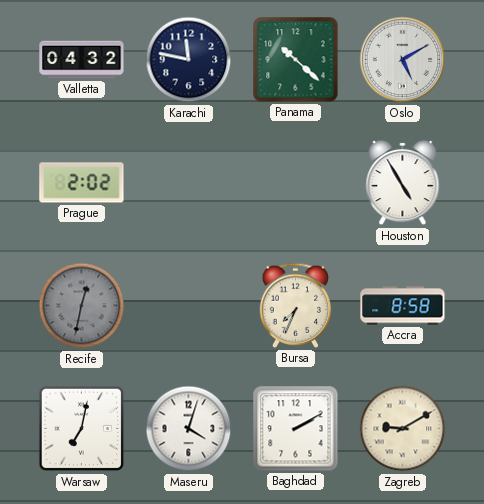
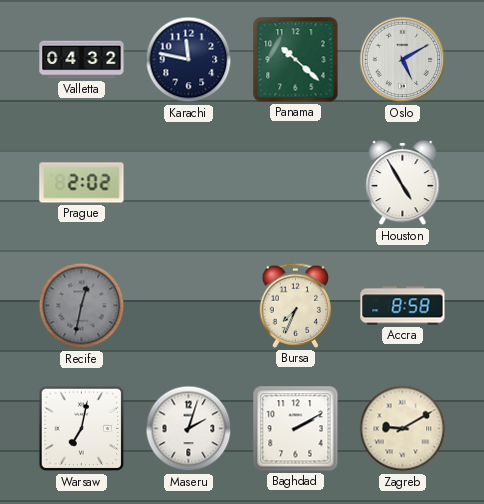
Maseru: 4:03 -> 2:03
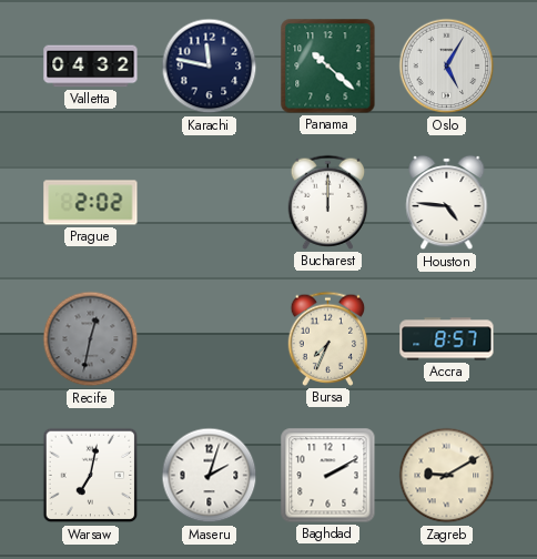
Oslo: 5:10 -> 5:05
Bucharest: none -> 12:00
Houston: 4:55 -> 4:46
Accra: 8:58 -> 8:57
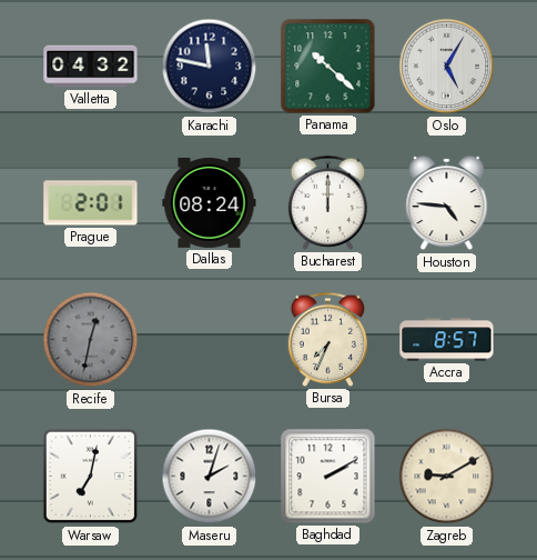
Prague: 2:02 -> 2:01
Dallas: none -> 08:24
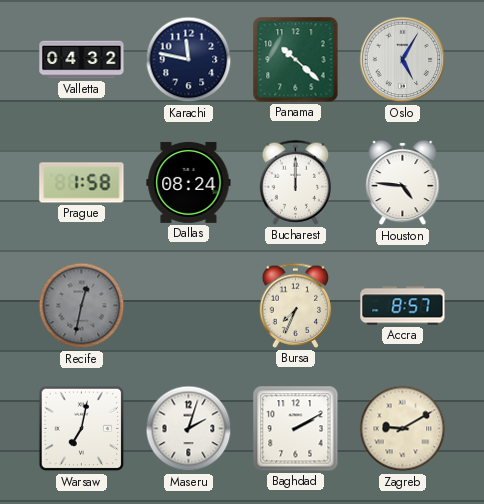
Prague: 2:01 -> 1:58
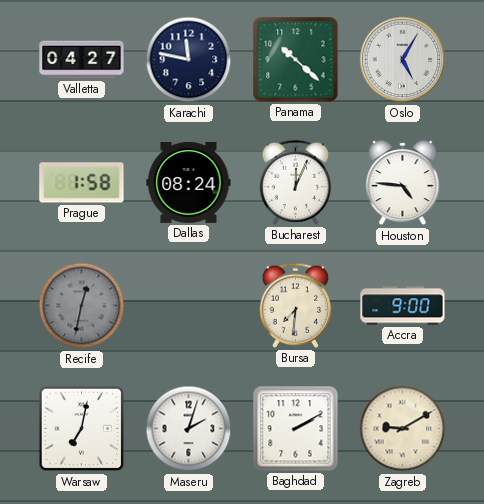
Valletta: 04:32 -> 04:27
Bucharest: 12:00 -> 12:04
Bursa: 7:34 -> 7:31
Accra: 8:57 -> 9:00
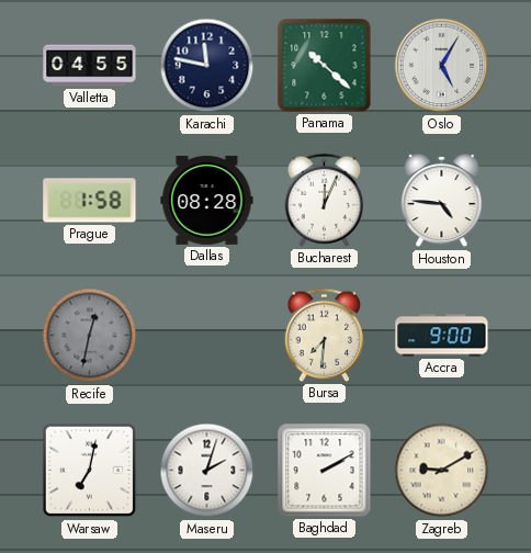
Valletta: 04:27 -> 04:55
Dallas: 08:24 -> 08:28
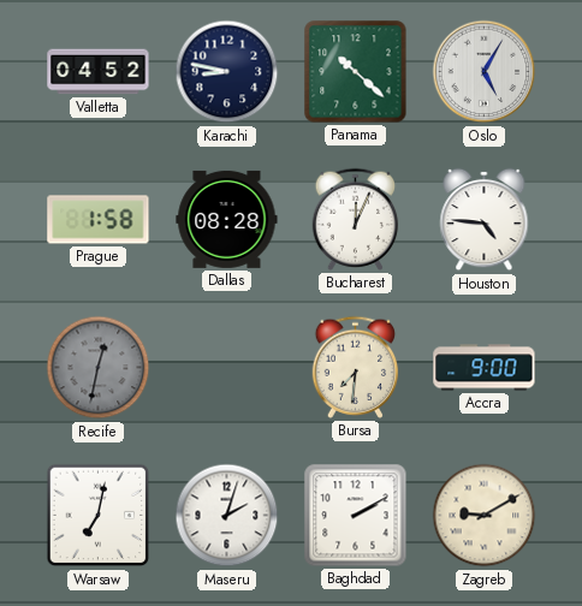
Valletta: 04:55 -> 04:52
Karachi: 11:47 -> 8:47
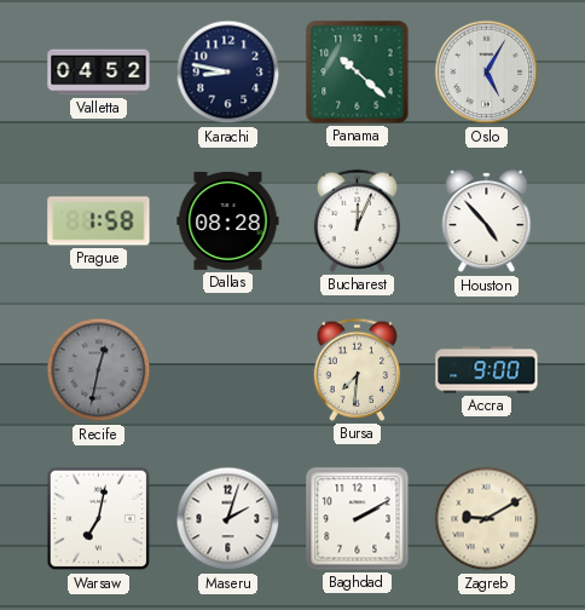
Houston: 4:46 -> 4:53
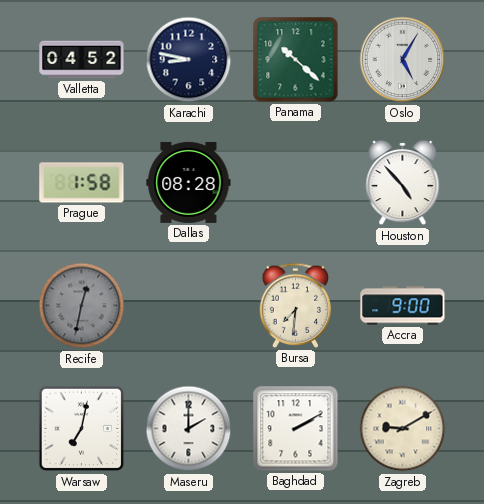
Bucharest: 12:04 -> none
Maseru: 2:03 -> 2:00
